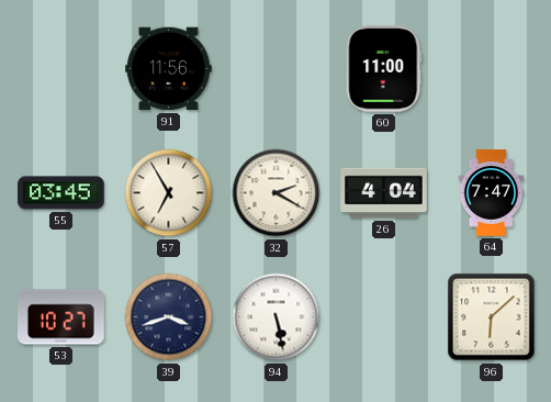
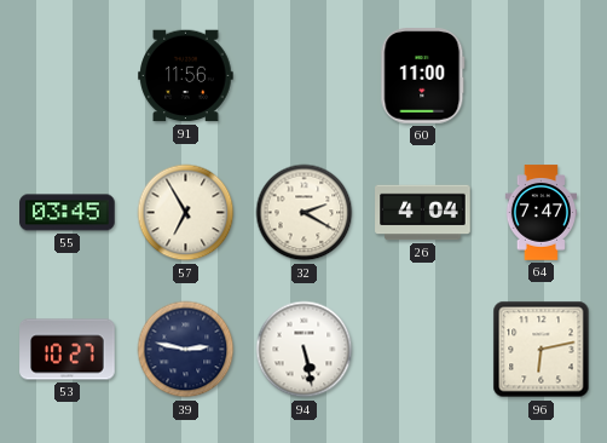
39: 3:42 -> 2:47
96: 6:08 -> 6:13
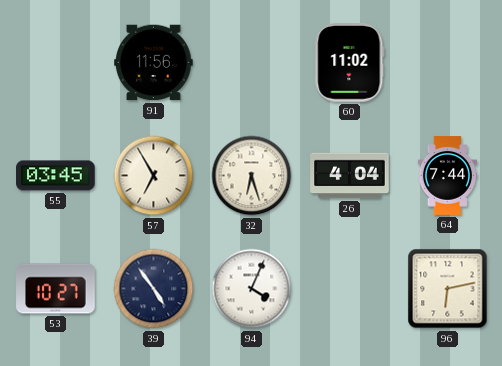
60: 11:00 -> 11:02
32: 2:20 -> 6:27
64: 7:47 -> 7:44
39: 2:47 -> 4:54
94: 5:28 -> 4:04
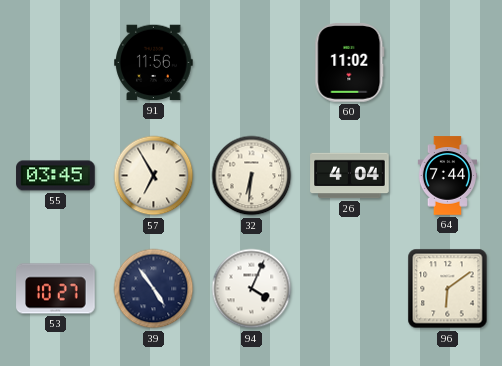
32: 6:27 -> 6:31
96: 6:13 -> 6:09
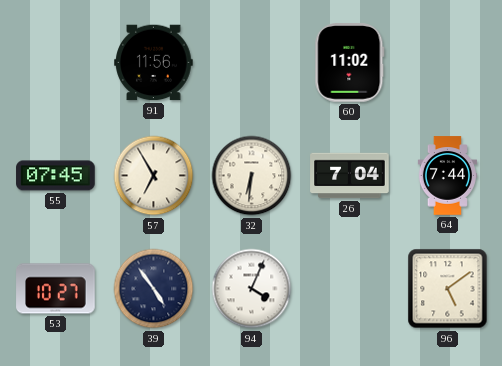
55: 03:45 -> 07:45
26: 4:04 -> 7:04
96: 6:09 -> 5:09
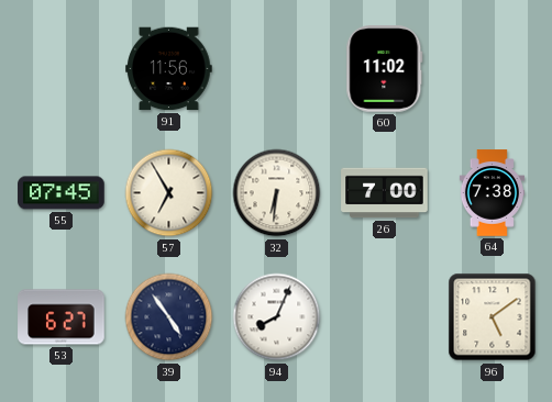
26: 7:04 -> 7:00
64: 7:44 -> 7:38
53: 10:27 -> 6:27
94: 4:04 -> 8:04
